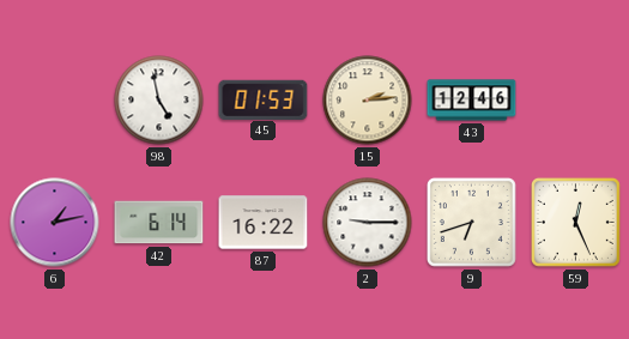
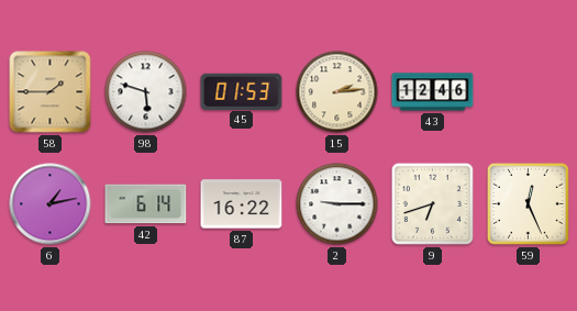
58: none -> 1:45
98: 4:58 -> 5:48
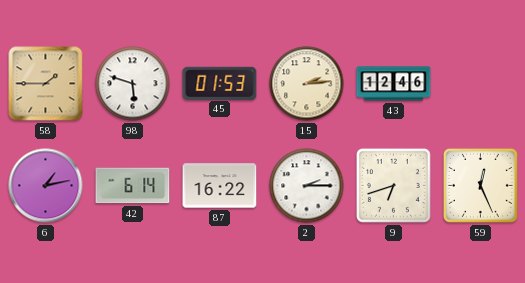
2: 9:15 -> 2:15
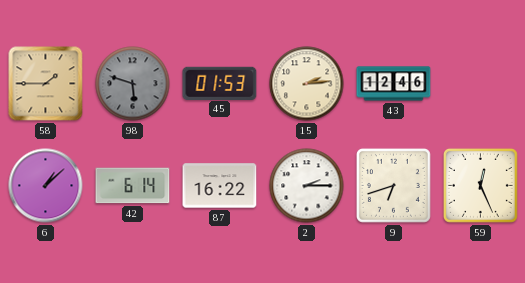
98 dial: white -> grey
6: 1:13 -> 1:08
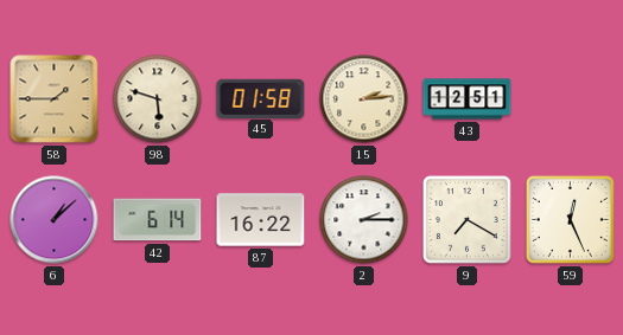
98 dial: grey -> cream
45: 01:53 -> 01:58
43: 12:46 -> 12:51
9: 6:42 -> 7:20
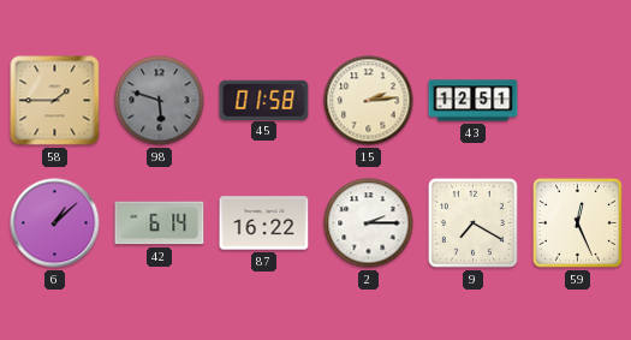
98 dial: cream -> grey
